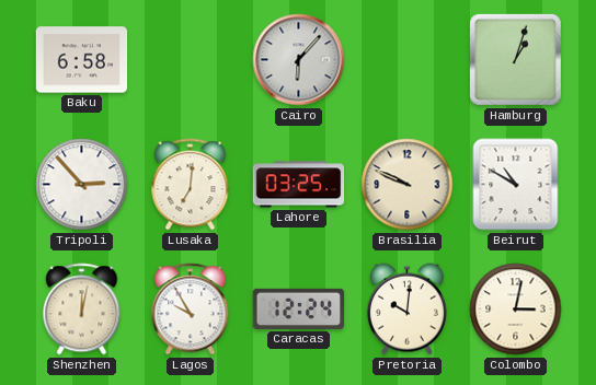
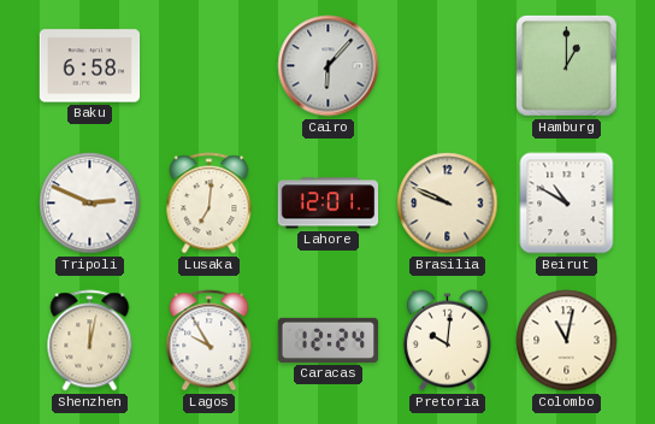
Hamburg: 1:03 -> 1:00
Tripoli: 2:53 -> 2:49
Lahore: 03:25 -> 12:01
Colombo: 3:02 -> 11:02
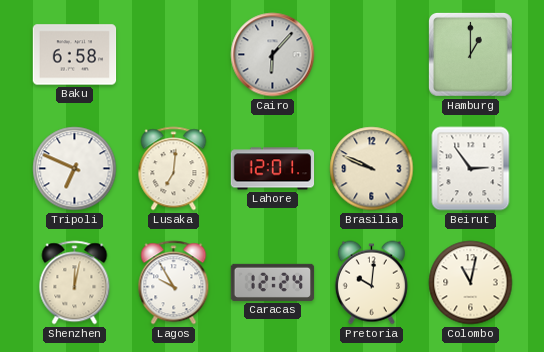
Tripoli: 2:49 -> 6:49
Beirut: 10:50 -> 2:54
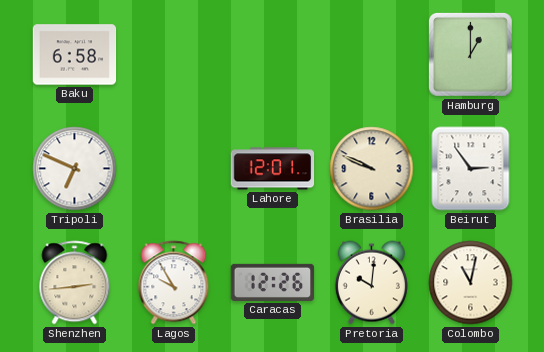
Cairo: 6:07 -> none
Lusaka: 7:01 -> none
Shenzhen: 12:02 -> 2:44
Caracas: 12:24 -> 12:26
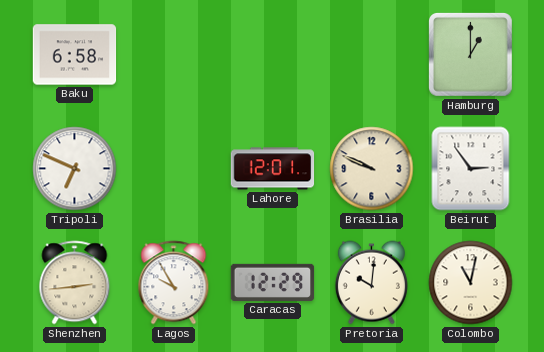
Caracas: 12:26 -> 12:29
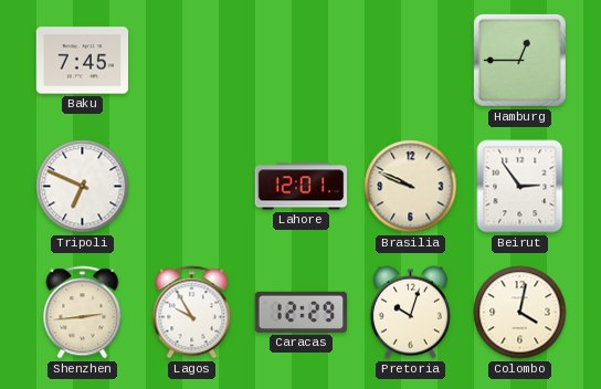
Baku: 6:58 -> 7:45
Hamburg: 1:00 -> 12:45
Pretoria: 10:01 -> 10:03
Colombo: 11:02 -> 4:02
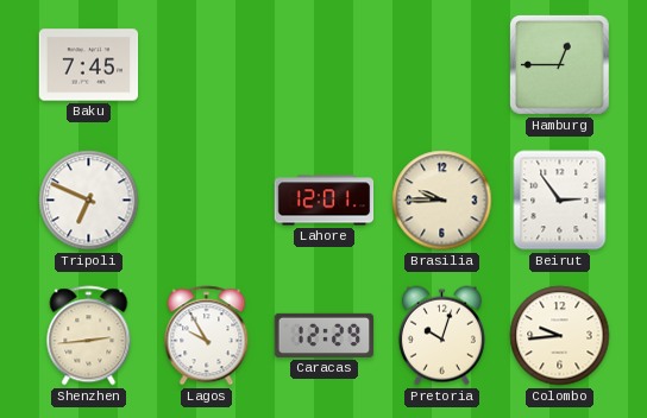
Brasilia: 9:49 -> 9:45
Colombo: 4:02 -> 9:44
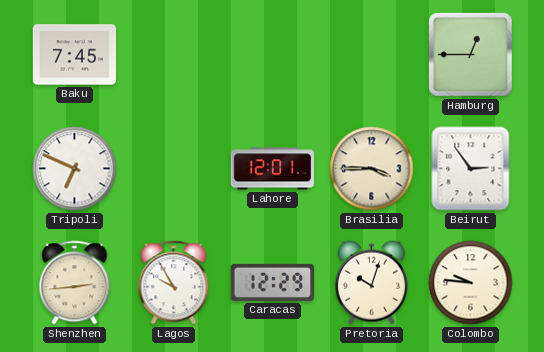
Brasilia: 9:45 -> 3:45
Colombo: 9:44 -> 9:46
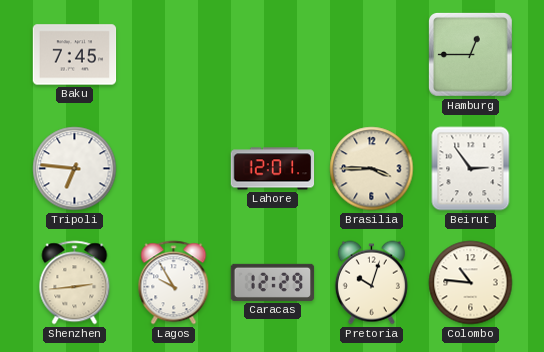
Tripoli: 6:49 -> 6:46
Colombo: 9:46 -> 10:46
